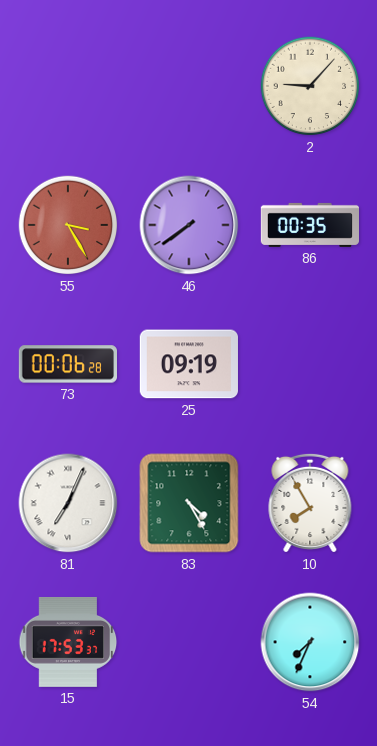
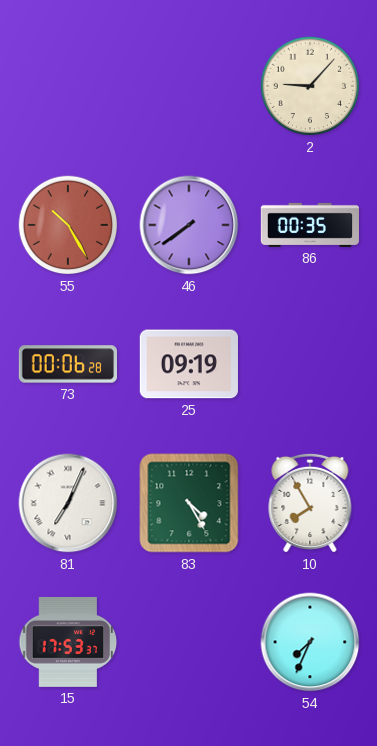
55: 3:25 -> 10:25
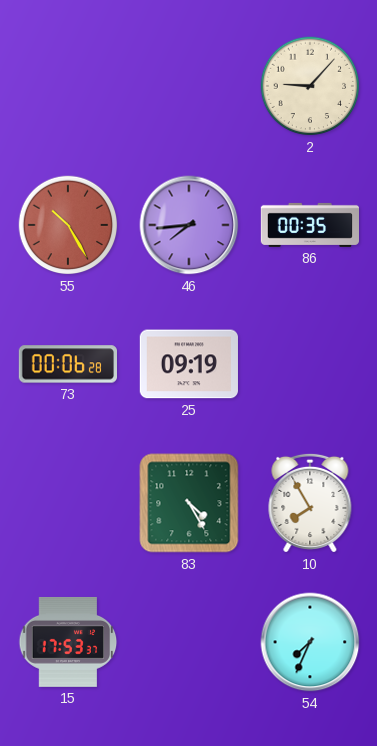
46: 7:39 -> 7:44
81: 7:04 -> none
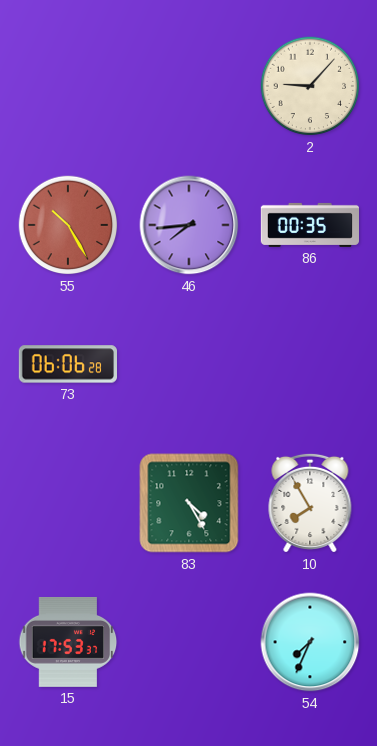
73: 00:06 -> 06:06
25: 09:19 -> none
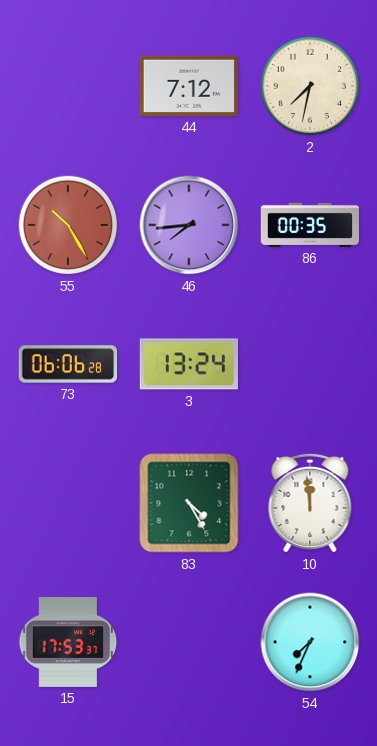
44: none -> 7:12
2: 9:07 -> 7:32
3: none -> 13:24
10: 7:55 -> 11:59
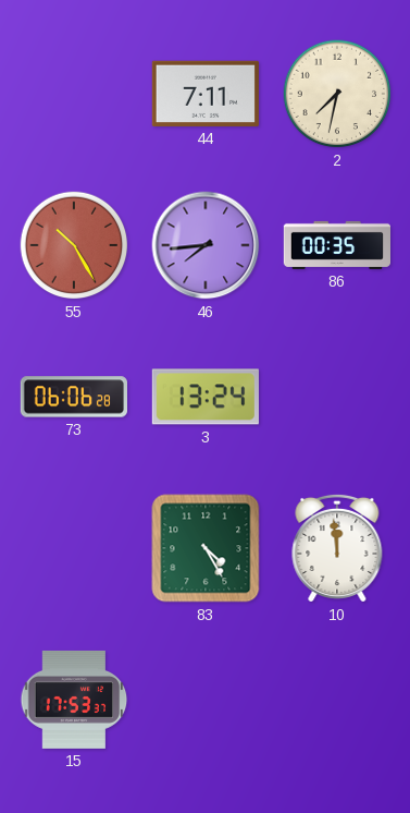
44: 7:12 -> 7:11
54: 7:34 -> none
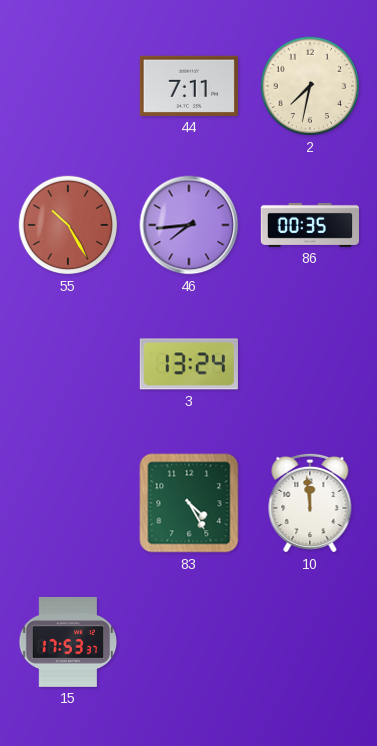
73: 06:06 -> none
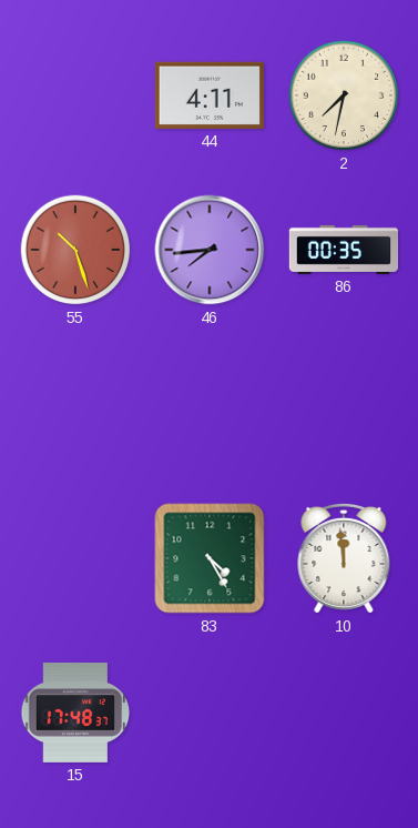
44: 7:11 -> 4:11
55: 10:25 -> 10:27
3: 13:24 -> none
15: 17:53 -> 17:48
